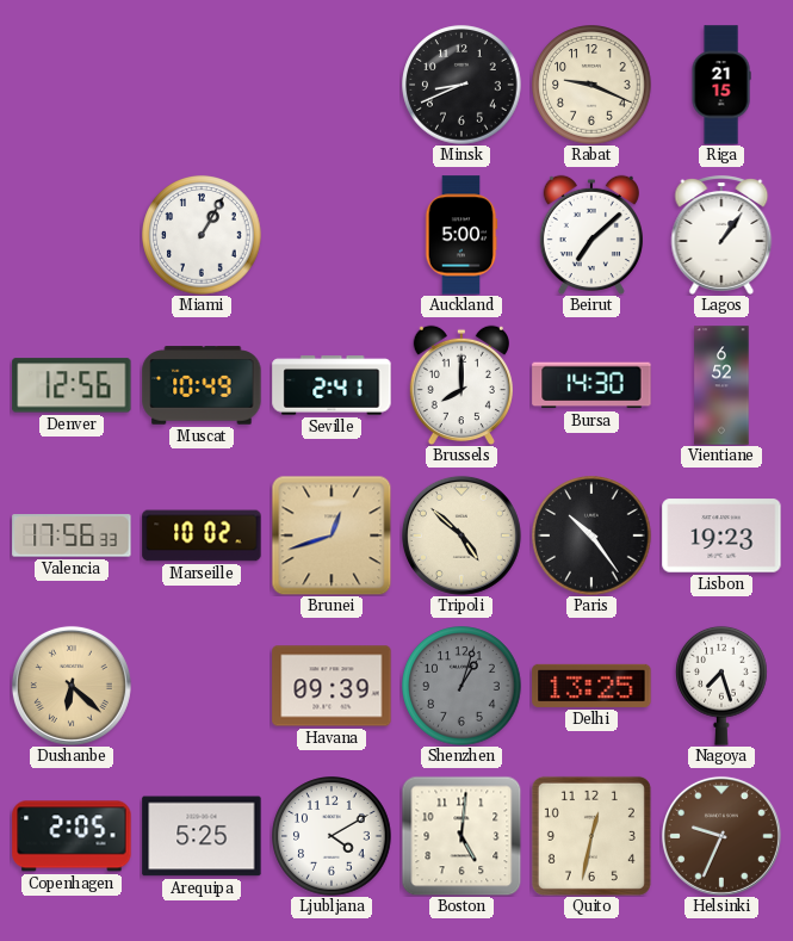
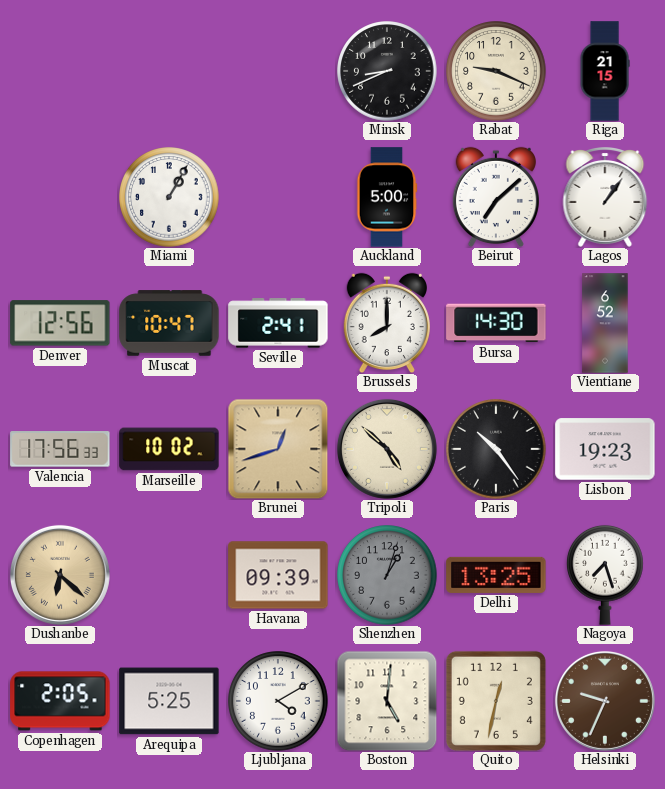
Muscat: 10:49 -> 10:47
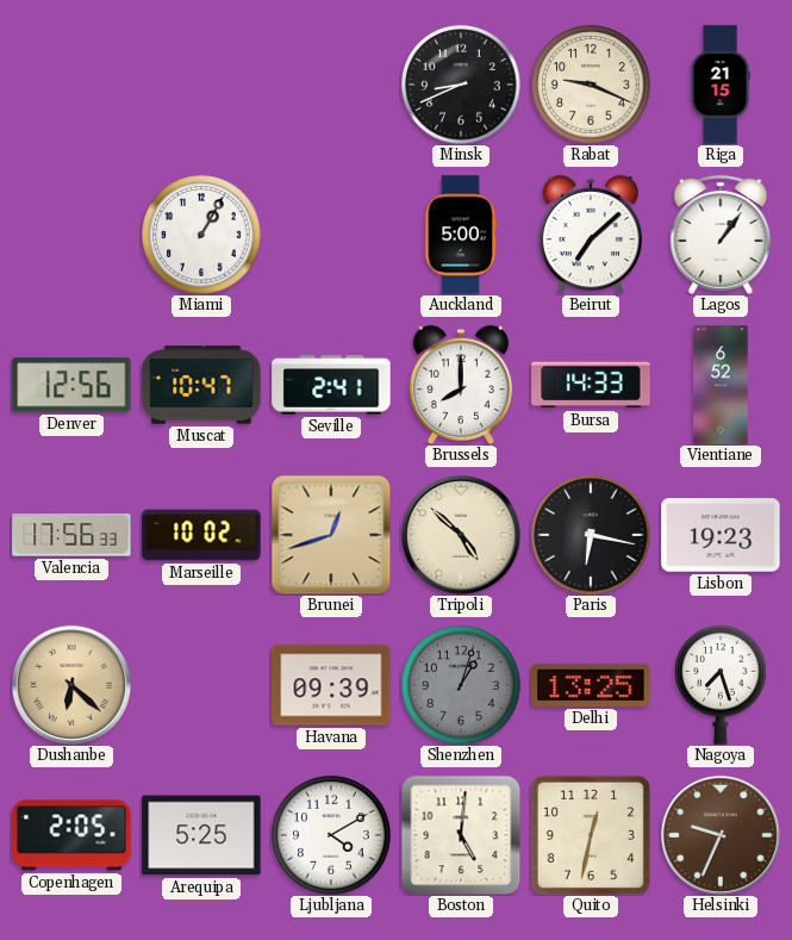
Bursa: 14:30 -> 14:33
Paris: 10:24 -> 6:17
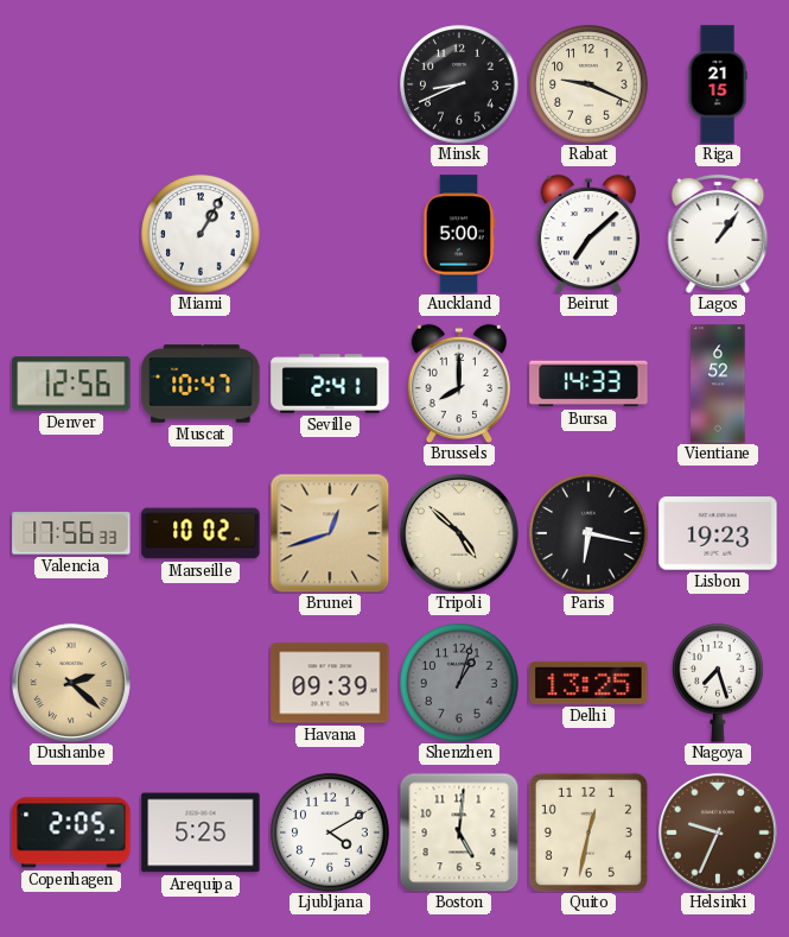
Dushanbe: 6:22 -> 2:22
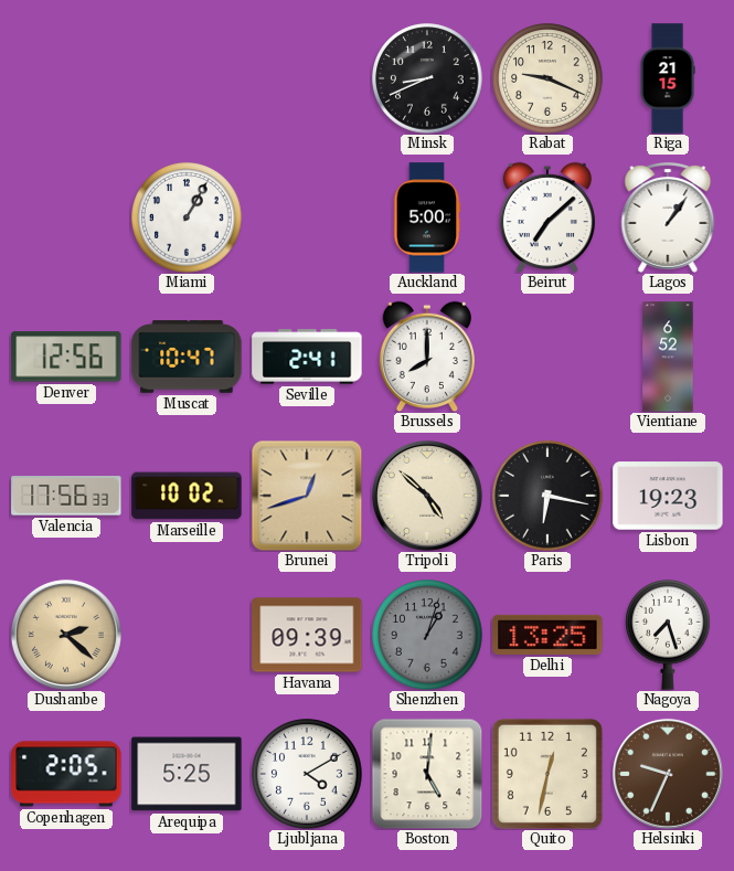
Bursa: 14:33 -> none
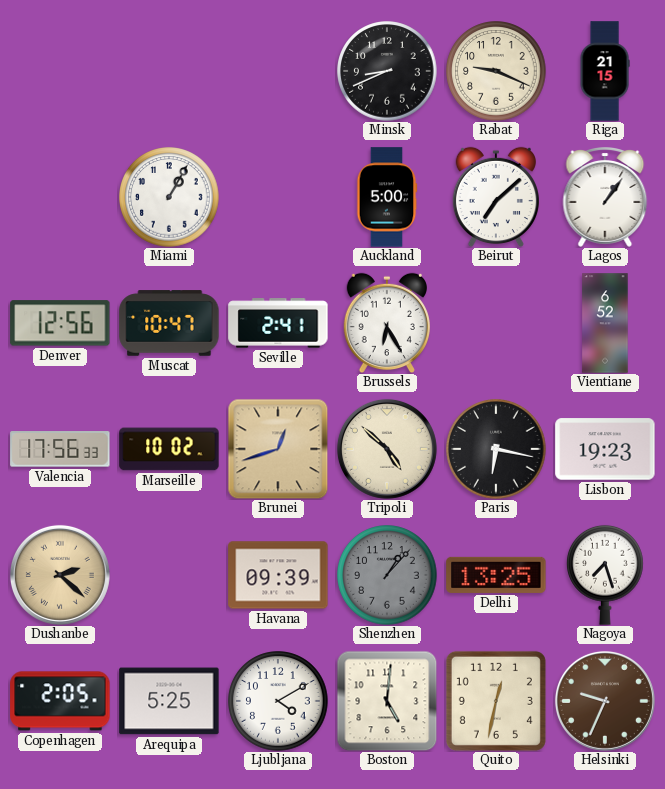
Brussels: 8:00 -> 6:25
Shenzhen: 1:03 -> 1:07
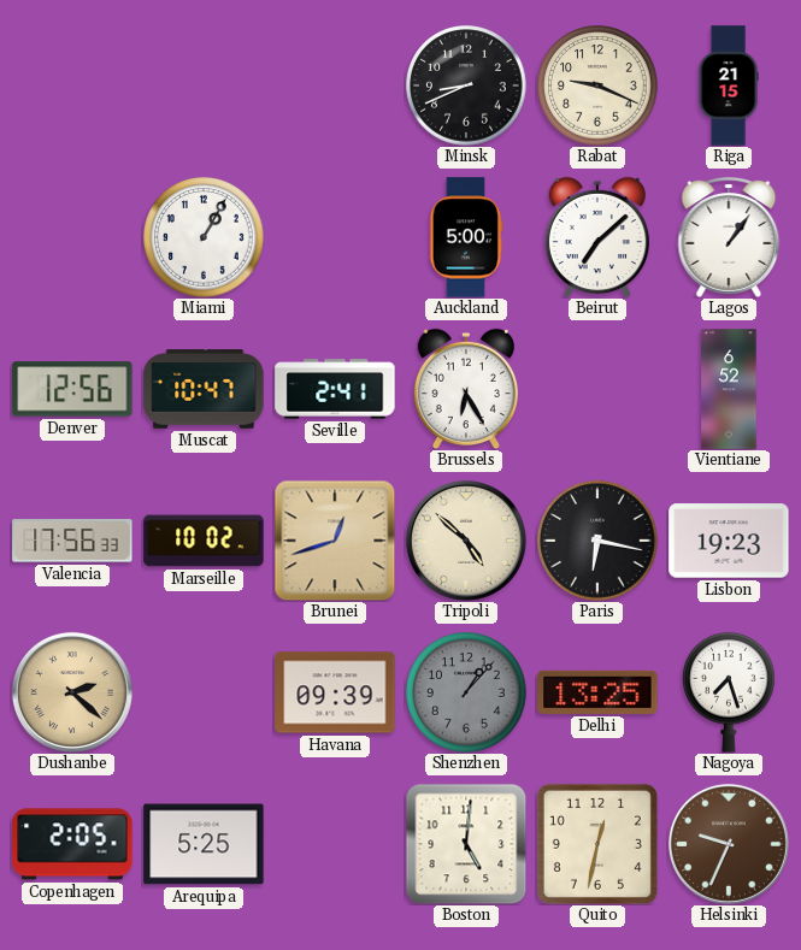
Ljubljana: 4:10 -> none
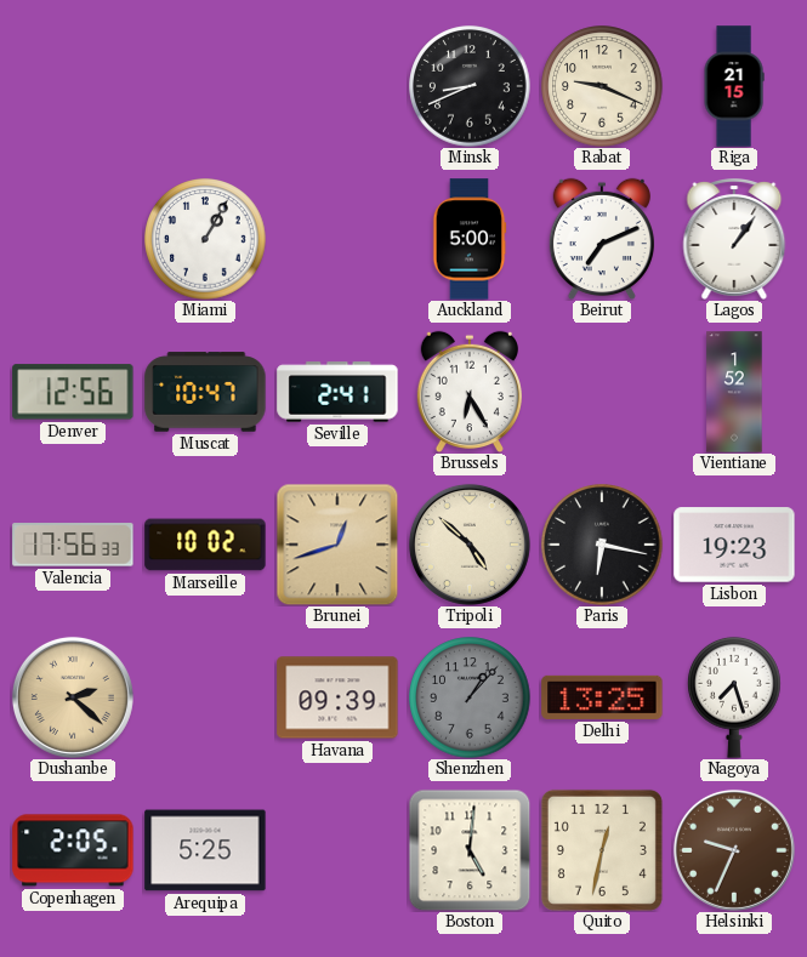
Beirut: 7:08 -> 7:11
Vientiane: 6:52 -> 1:52
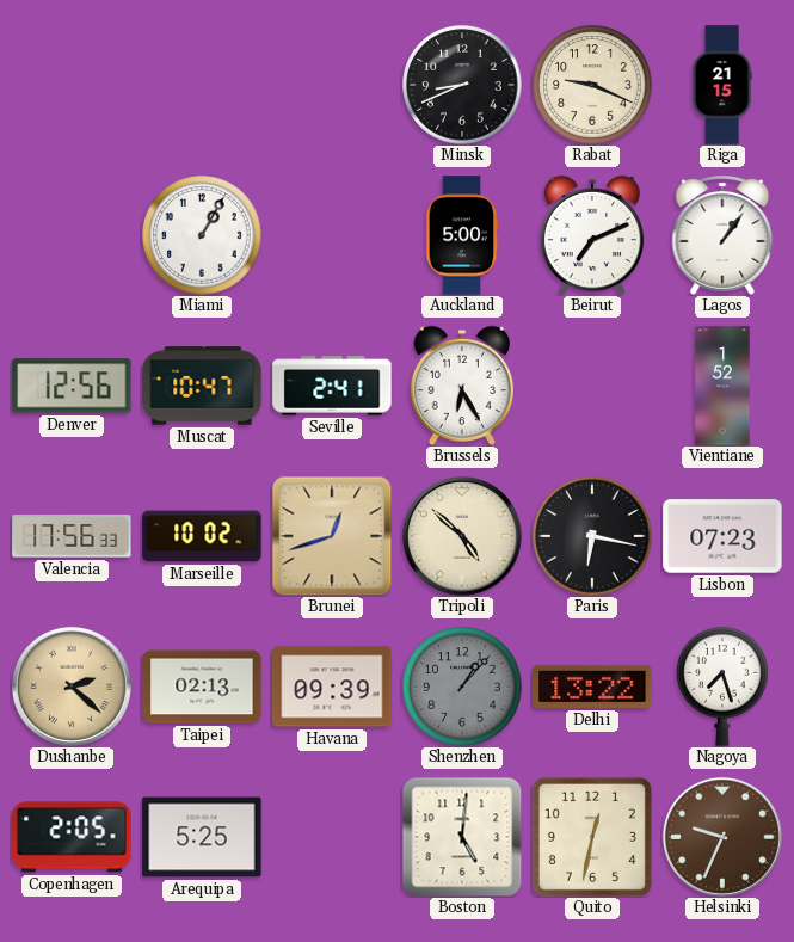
Lisbon: 19:23 -> 07:23
Taipei: none -> 02:13
Delhi: 13:25 -> 13:22
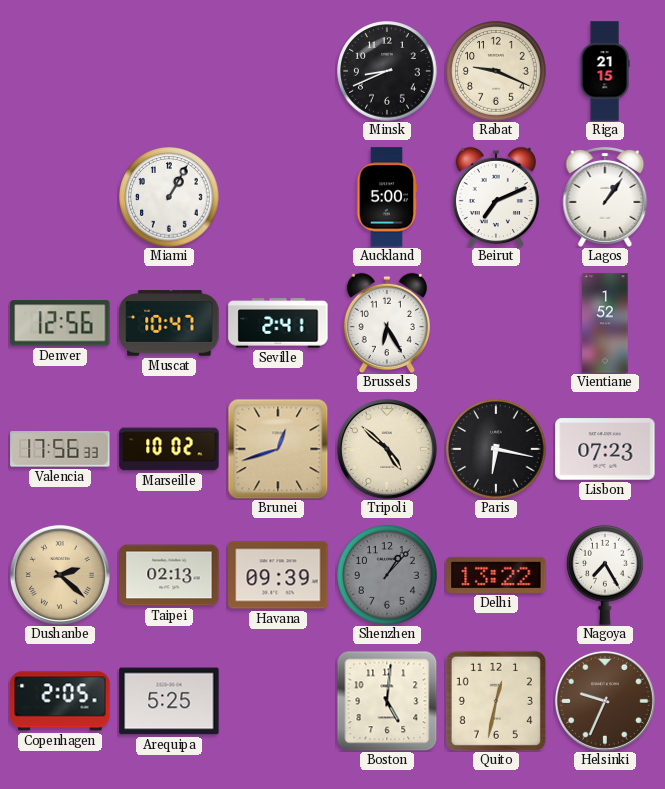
Nagoya: 7:27 -> 7:25
